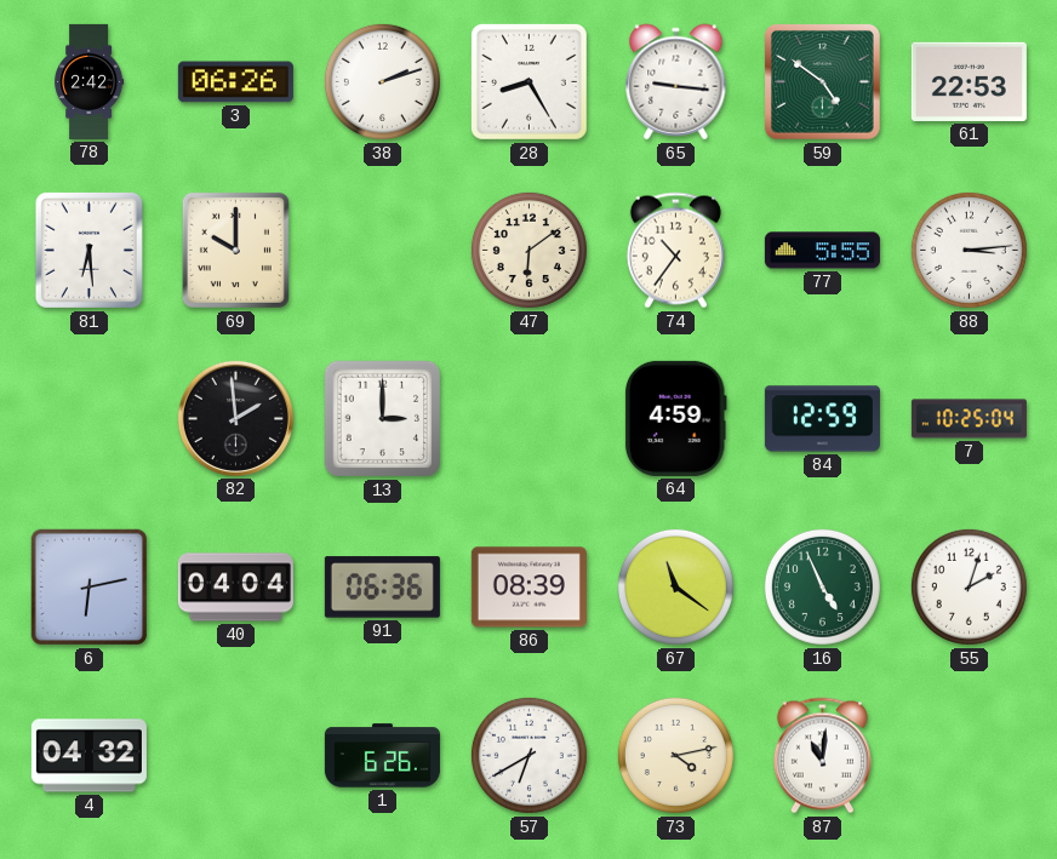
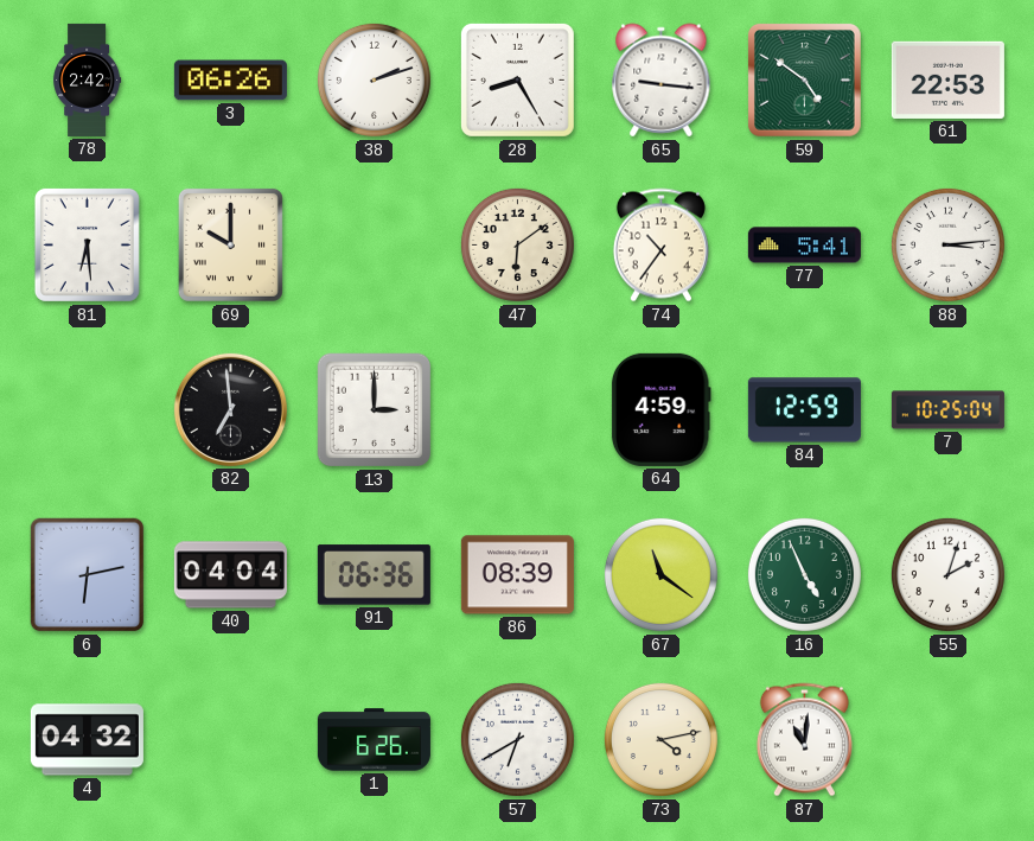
77: 5:55 -> 5:41
82: 1:59 -> 6:59
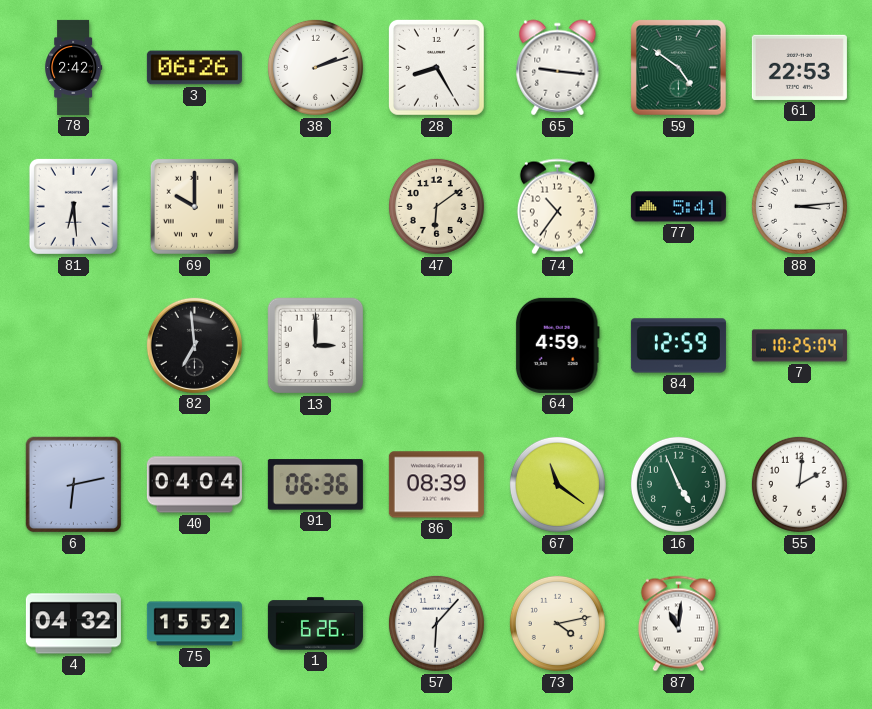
55: 2:03 -> 2:01
75: none -> 15:52
57: 6:40 -> 6:07
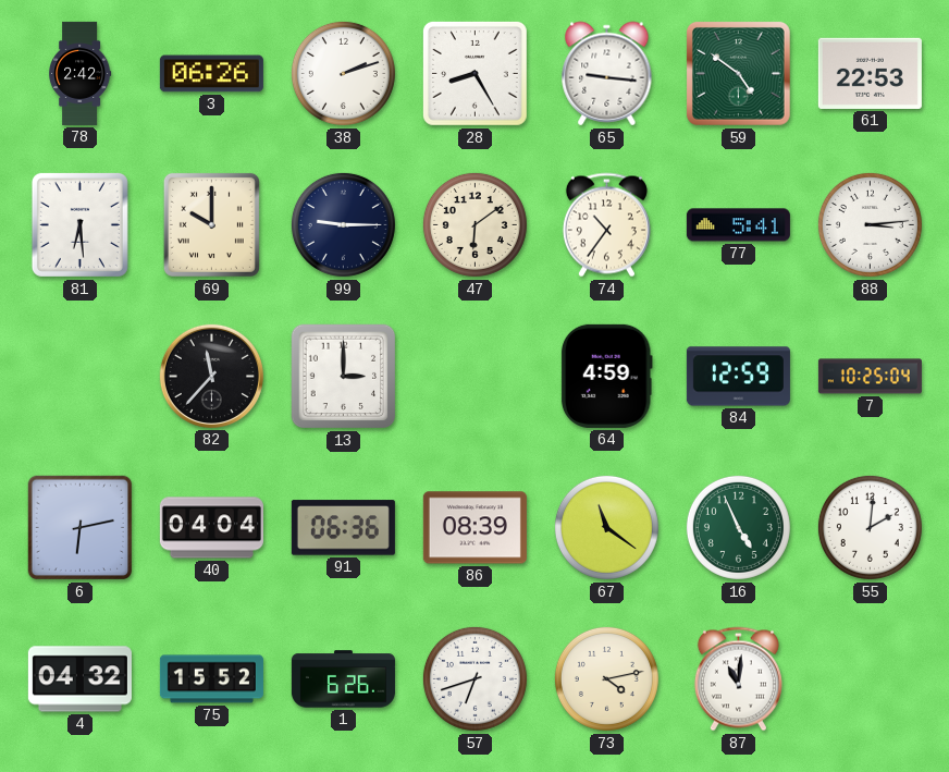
99: none -> 9:15
82: 6:59 -> 11:37
57: 6:07 -> 6:42
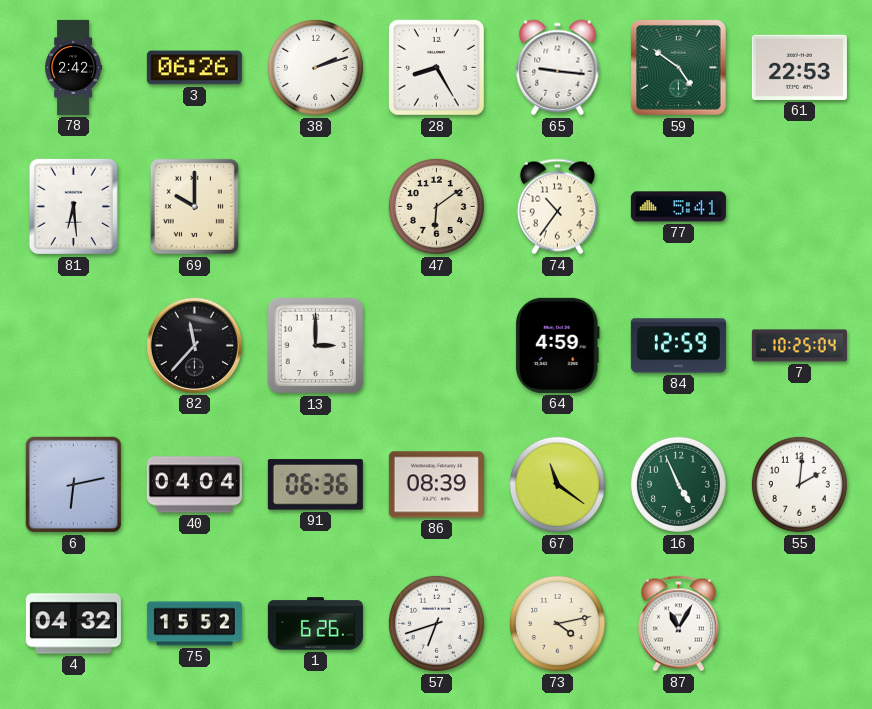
99: 9:15 -> none
88: 3:14 -> none
87: 11:01 -> 11:05
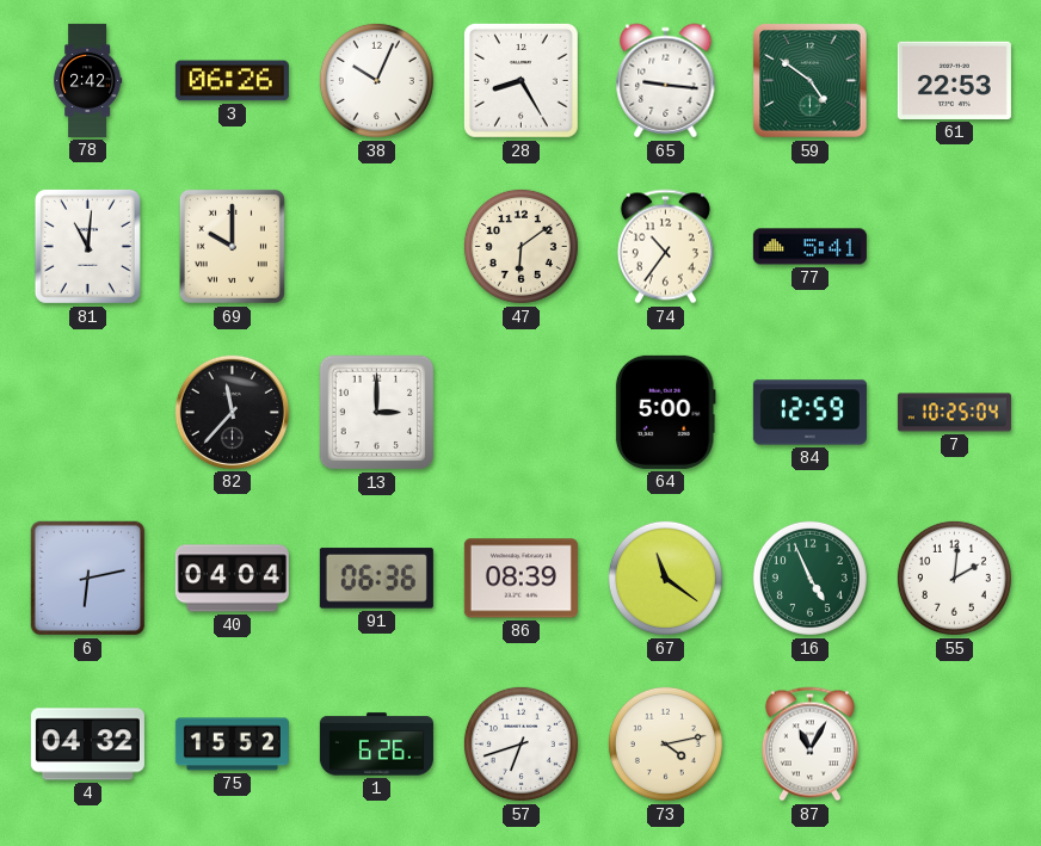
38: 2:12 -> 10:04
81: 6:29 -> 11:01
64: 4:59 -> 5:00
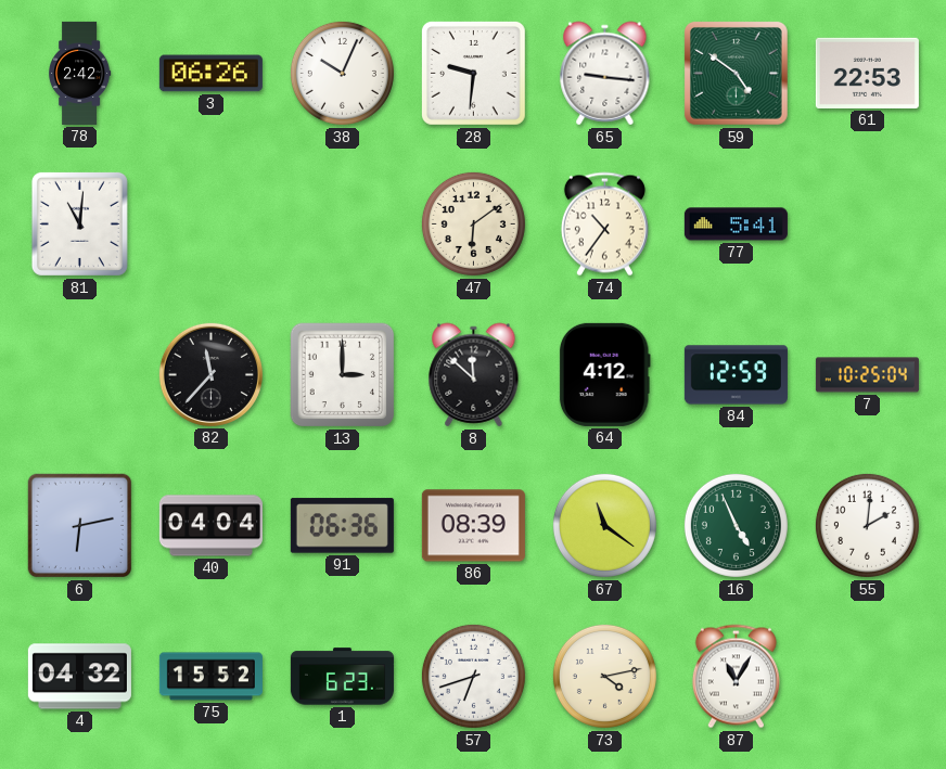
28: 8:25 -> 9:31
69: 10:00 -> none
8: none -> 11:52
64: 5:00 -> 4:12
1: 6:26 -> 6:23
